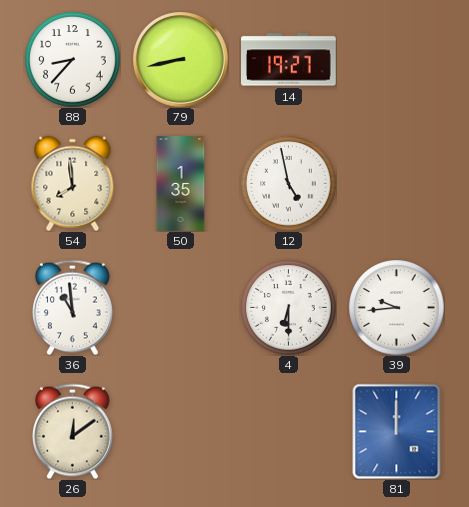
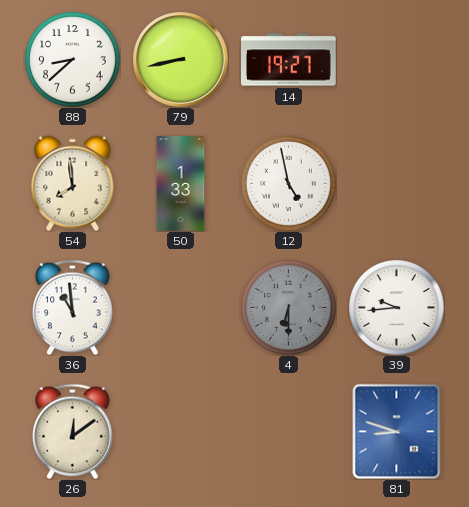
88: 8:37 -> 8:38
50: 1:35 -> 1:33
4 dial: white -> grey
81: 12:00 -> 8:48
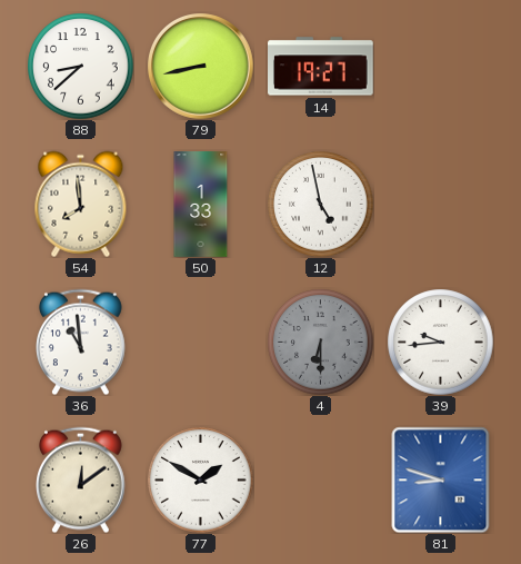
77: none -> 1:50
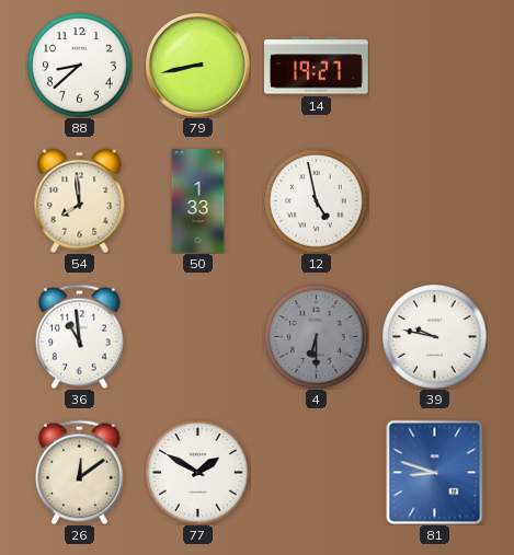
39: 9:44 -> 9:47
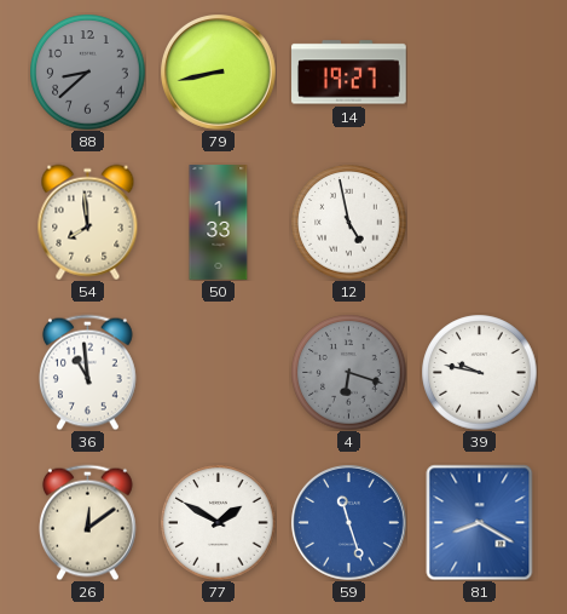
88 dial: white -> grey
4: 6:30 -> 6:18
59: none -> 11:27
81: 8:48 -> 8:20
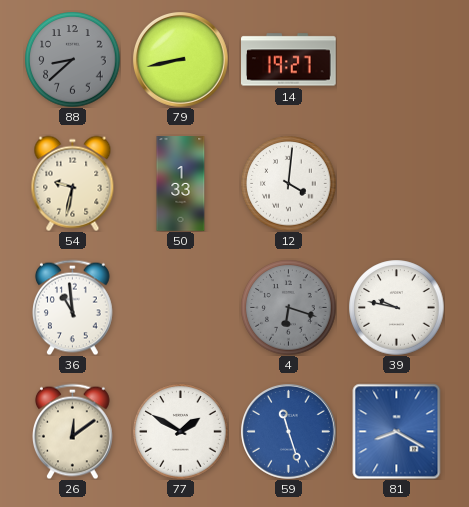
54: 7:59 -> 9:32
12: 4:58 -> 4:01
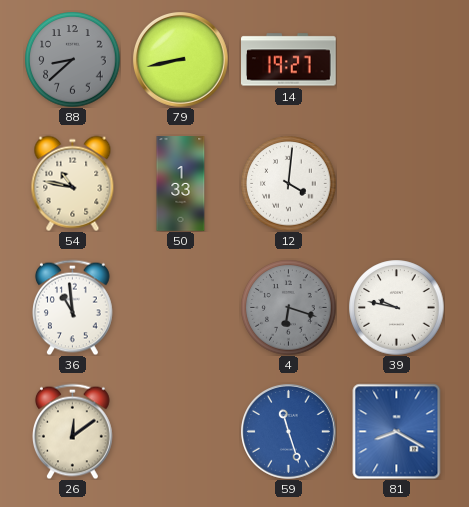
54: 9:32 -> 10:47
77: 1:50 -> none
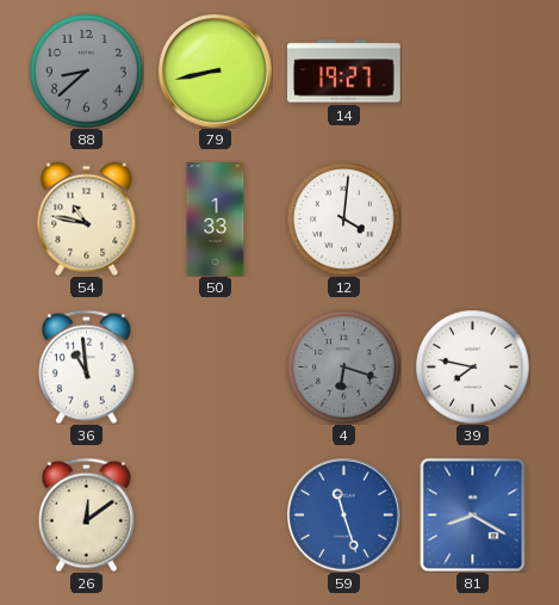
39: 9:47 -> 7:47
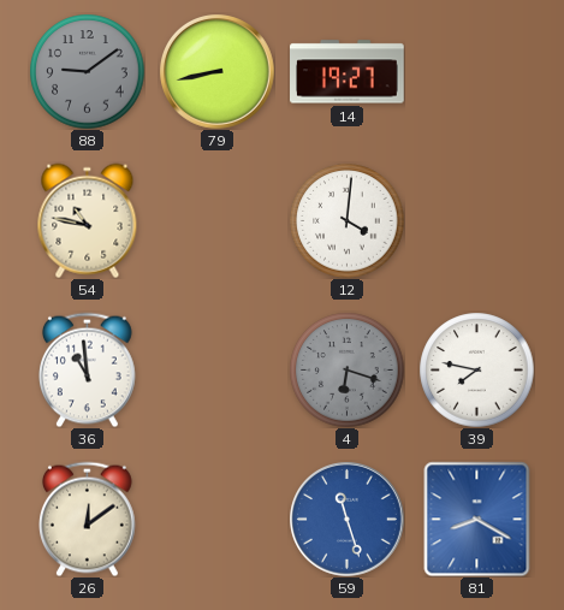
88: 8:38 -> 9:09
50: 1:33 -> none
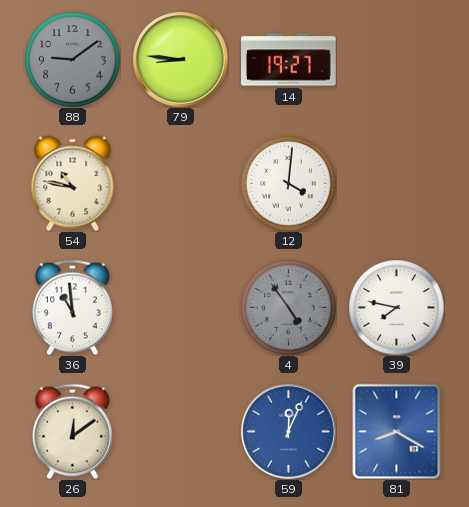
79: 8:43 -> 8:46
4: 6:18 -> 4:54
59: 11:27 -> 12:04
